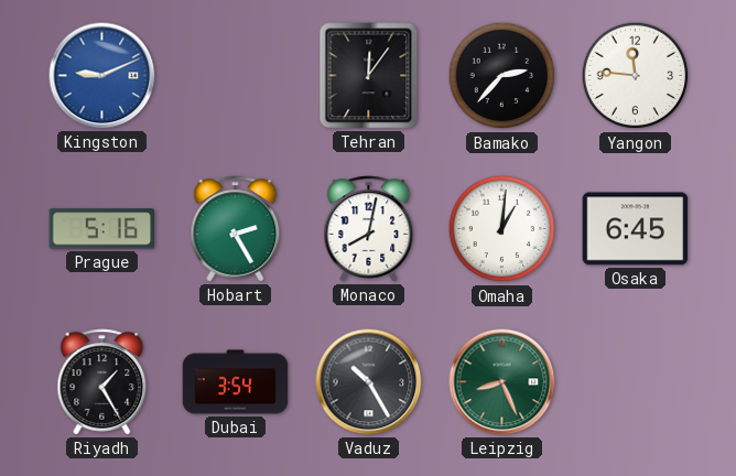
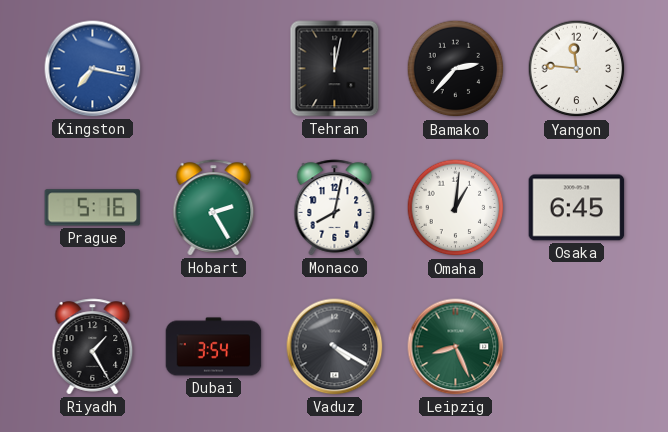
Kingston: 9:11 -> 7:17
Tehran: 12:06 -> 12:02
Vaduz: 10:25 -> 4:20
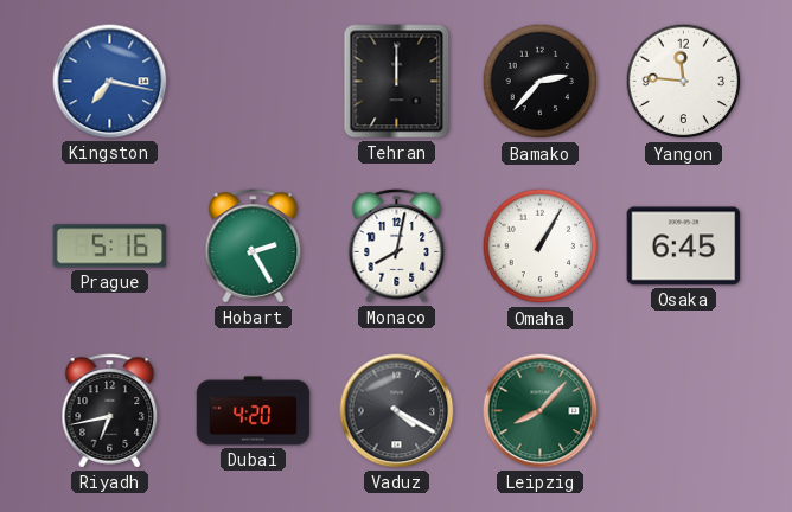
Tehran: 12:02 -> 12:00
Omaha: 1:01 -> 1:05
Riyadh: 1:25 -> 6:43
Dubai: 3:54 -> 4:20
Leipzig: 8:26 -> 8:07
